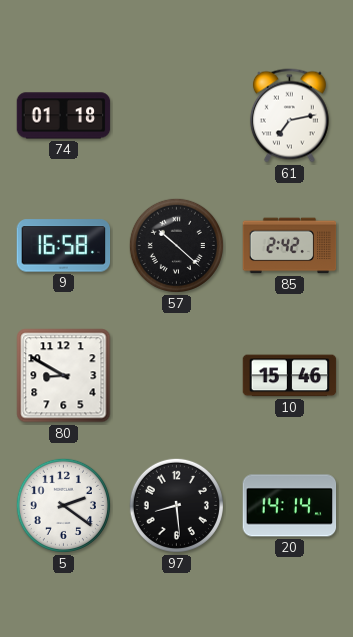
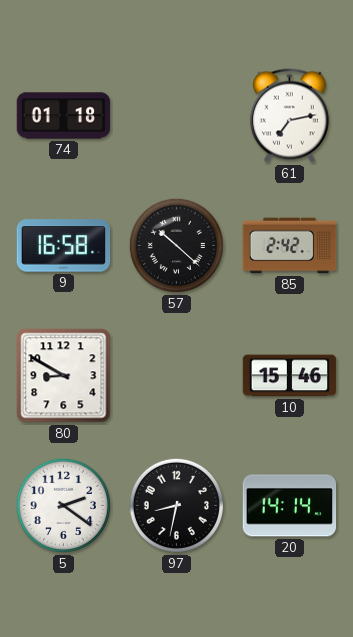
97: 8:29 -> 8:32
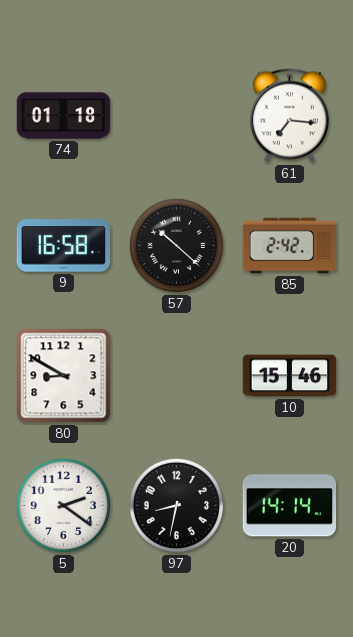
61: 7:13 -> 7:16
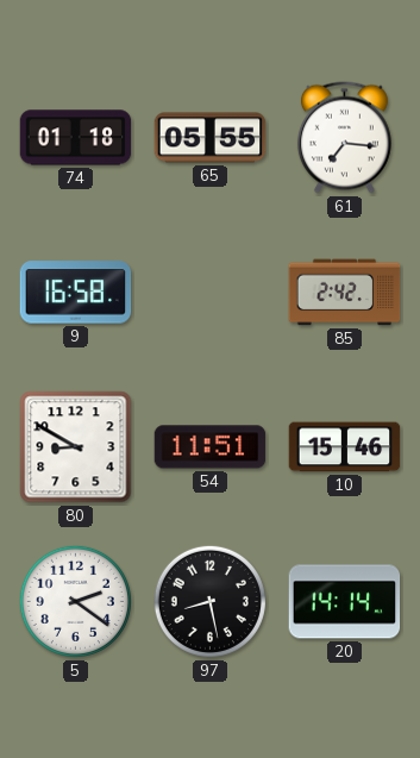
65: none -> 05:55
57: 10:22 -> none
54: none -> 11:51
97: 8:32 -> 8:28
